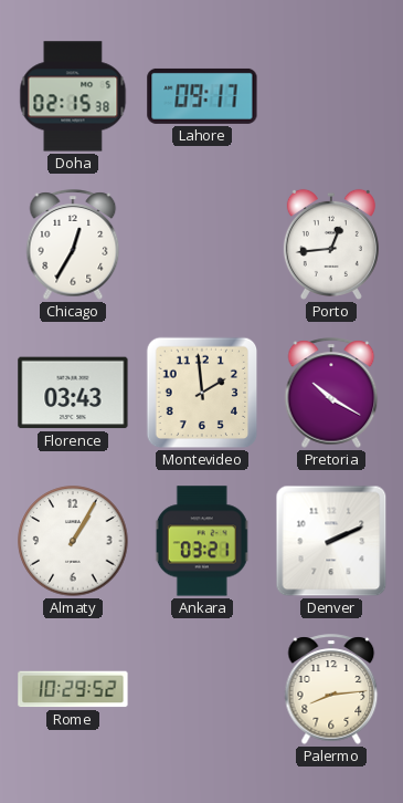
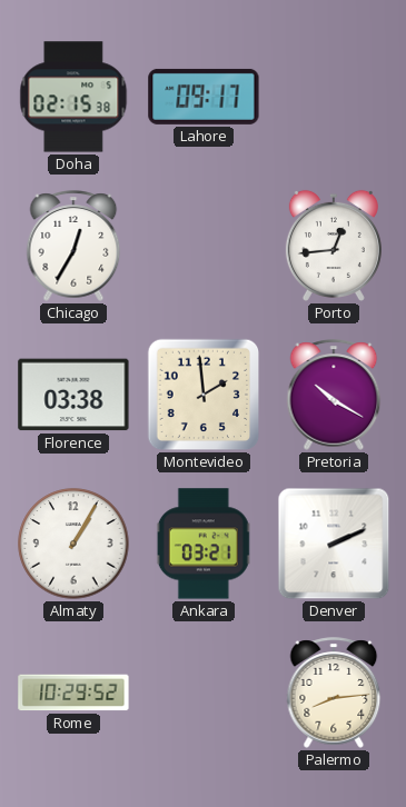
Florence: 03:43 -> 03:38
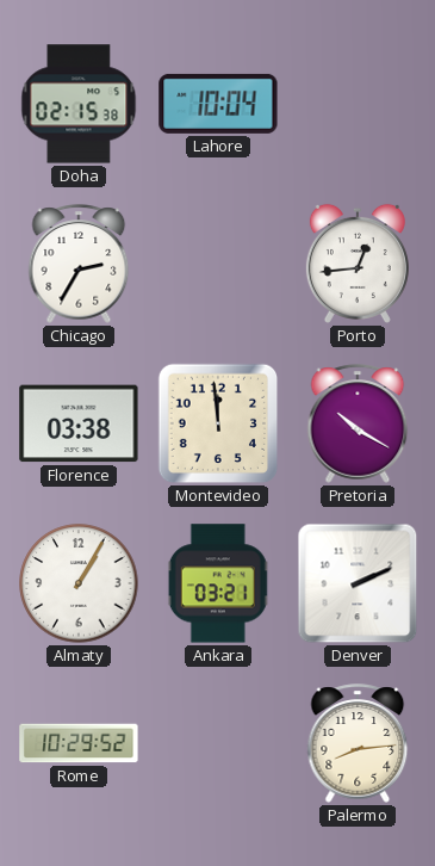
Lahore: 09:17 -> 10:04
Chicago: 12:35 -> 2:35
Montevideo: 1:59 -> 11:59
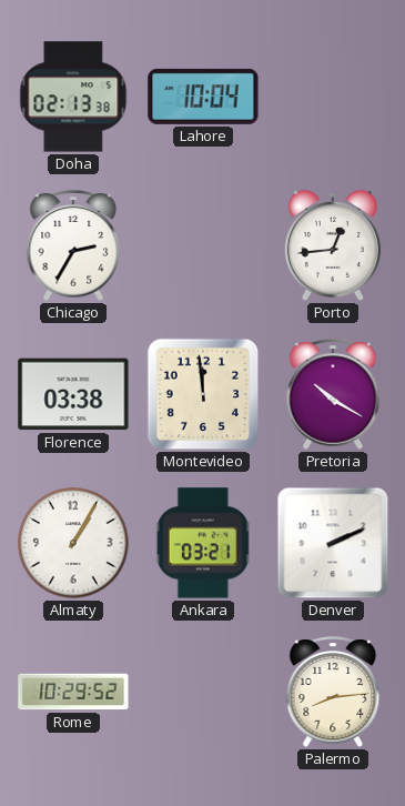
Doha: 02:15 -> 02:13
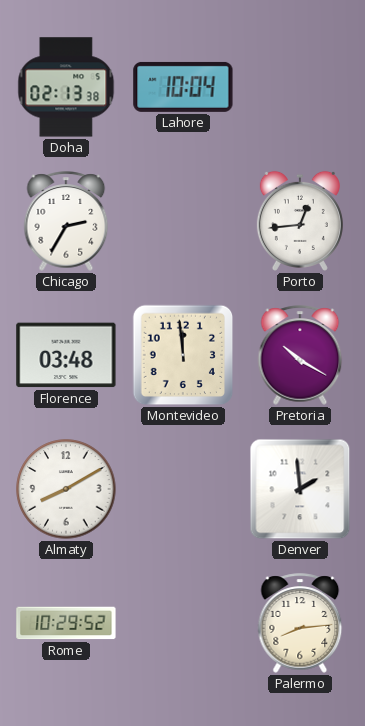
Florence: 03:38 -> 03:48
Almaty: 1:05 -> 8:10
Ankara: 03:21 -> none
Denver: 2:11 -> 1:59
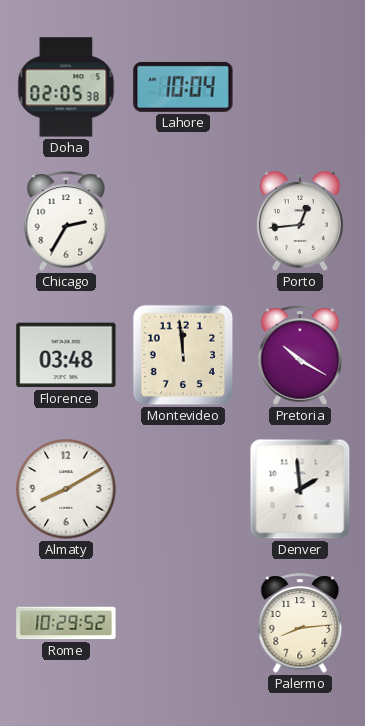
Doha: 02:13 -> 02:05
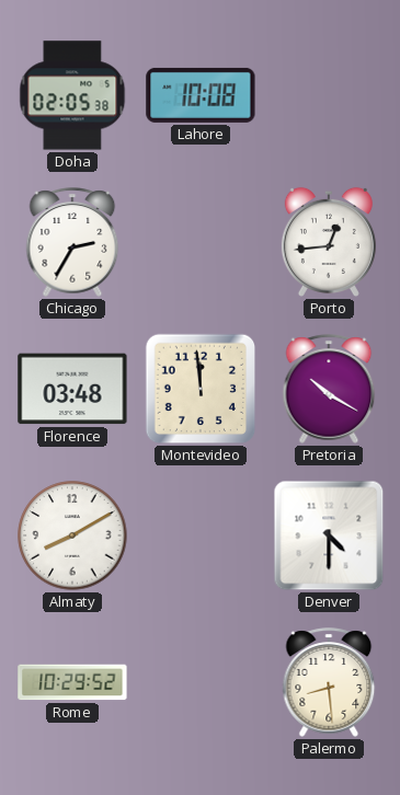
Lahore: 10:04 -> 10:08
Denver: 1:59 -> 4:30
Palermo: 8:14 -> 8:29
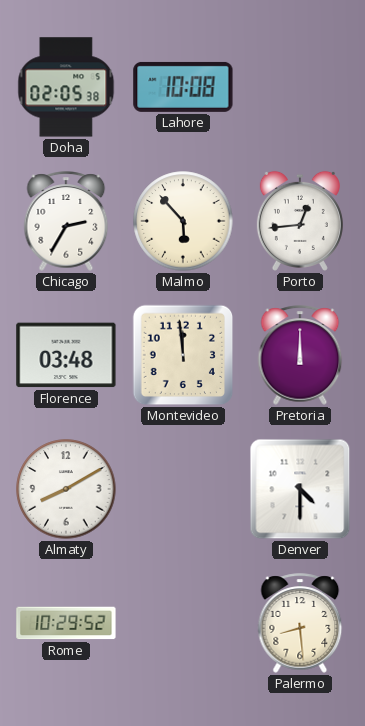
Malmo: none -> 5:53
Pretoria: 10:20 -> 12:00
